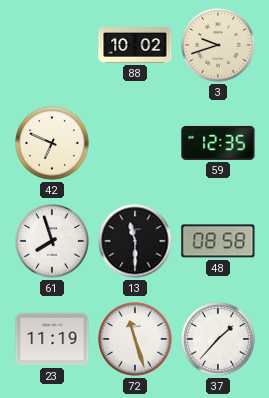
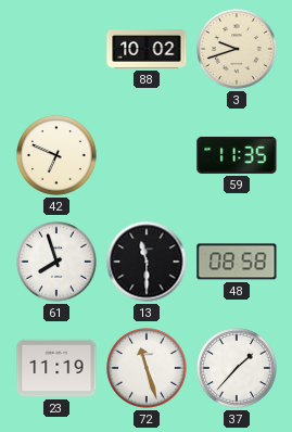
59: 12:35 -> 11:35
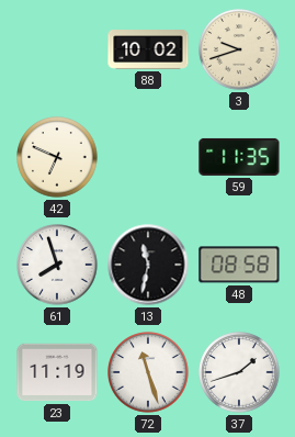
13: 11:30 -> 11:32
37: 1:37 -> 1:42
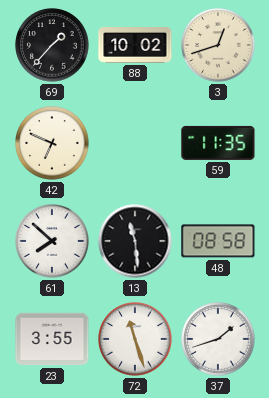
69: none -> 1:37
3: 9:42 -> 12:42
61: 7:57 -> 7:52
13: 11:32 -> 11:29
23: 11:19 -> 3:55
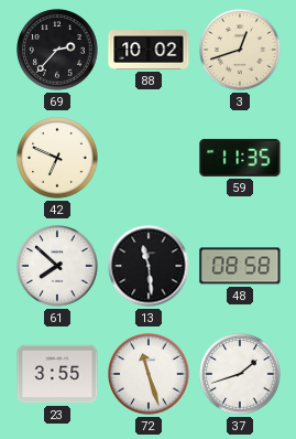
69: 1:37 -> 2:37
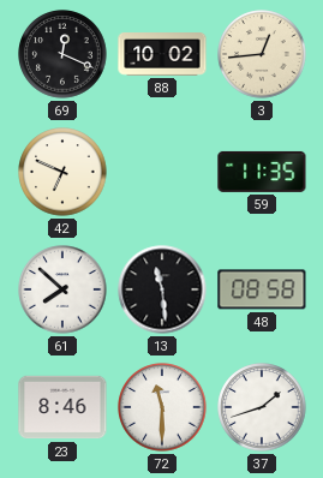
69: 2:37 -> 12:19
3: 12:42 -> 12:44
23: 3:55 -> 8:46
72: 11:27 -> 11:30
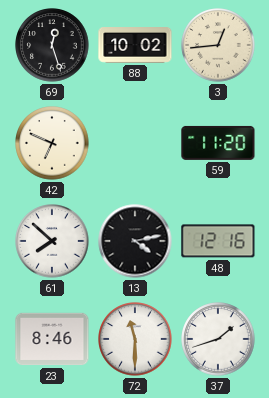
69: 12:19 -> 12:27
59: 11:35 -> 11:20
13: 11:29 -> 4:13
48: 08:58 -> 12:16
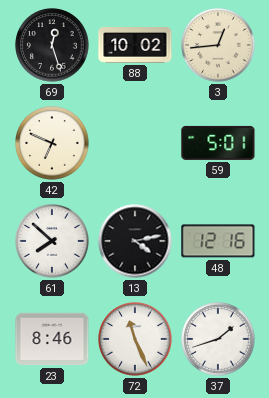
59: 11:20 -> 5:01
72: 11:30 -> 11:26
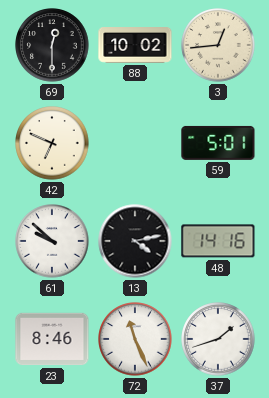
69: 12:27 -> 12:30
61: 7:52 -> 9:52
48: 12:16 -> 14:16
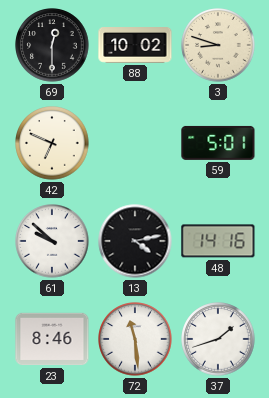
3: 12:44 -> 8:48
72: 11:26 -> 11:29
